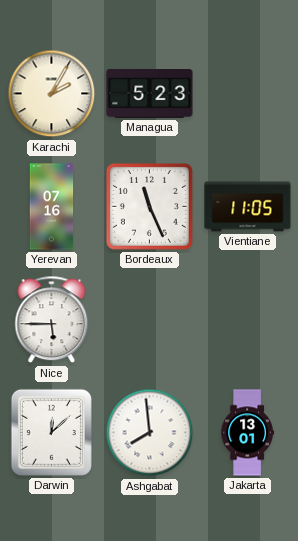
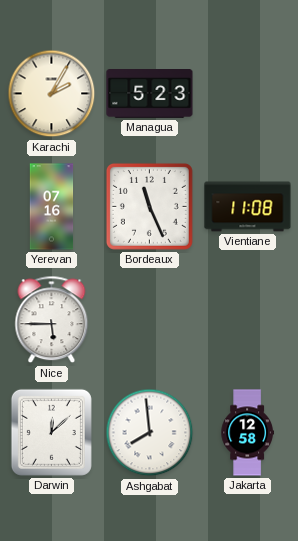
Vientiane: 11:05 -> 11:08
Jakarta: 13:01 -> 12:58
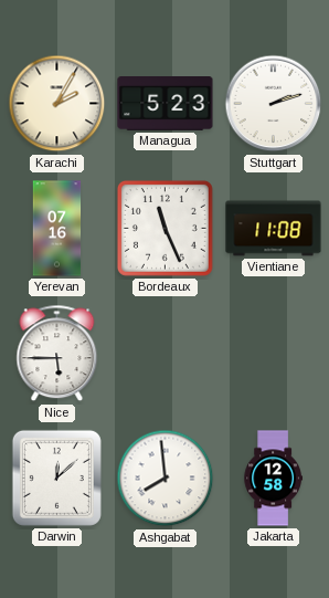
Stuttgart: none -> 2:12
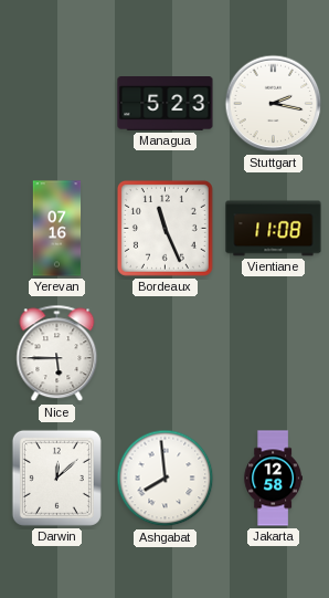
Karachi: 2:05 -> none
Stuttgart: 2:12 -> 2:17
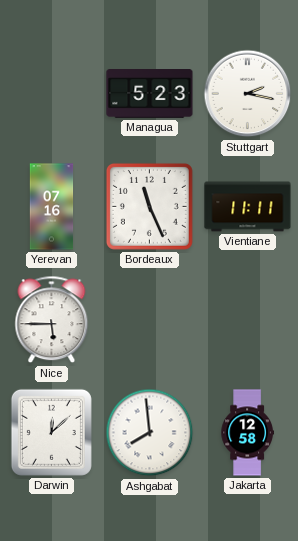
Vientiane: 11:08 -> 11:11
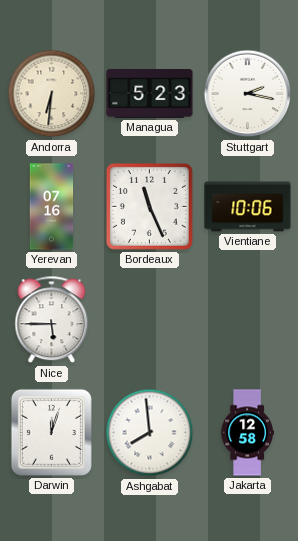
Andorra: none -> 6:31
Vientiane: 11:11 -> 10:06
Darwin: 12:08 -> 12:03
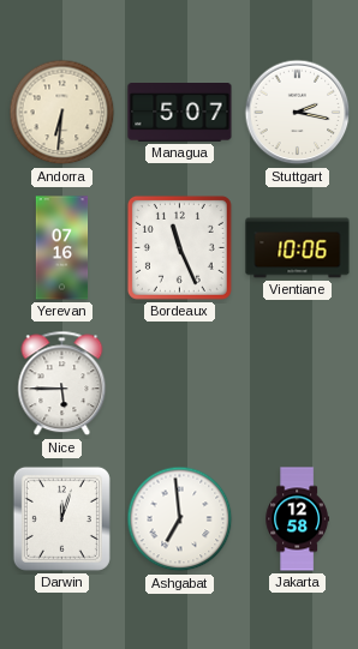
Managua: 5:23 -> 5:07
Ashgabat: 7:59 -> 6:59
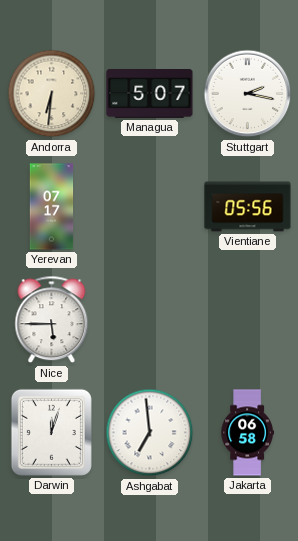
Yerevan: 07:16 -> 07:17
Bordeaux: 11:26 -> none
Vientiane: 10:06 -> 05:56
Jakarta: 12:58 -> 06:58
